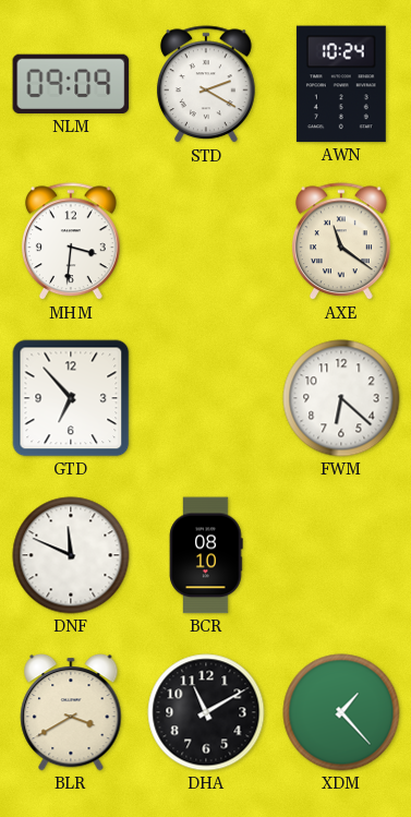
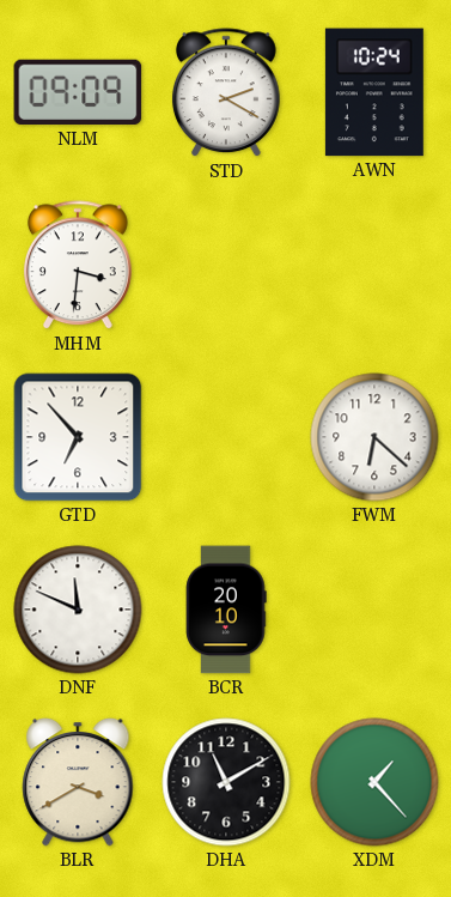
AXE: 11:21 -> none
BCR: 08:10 -> 20:10
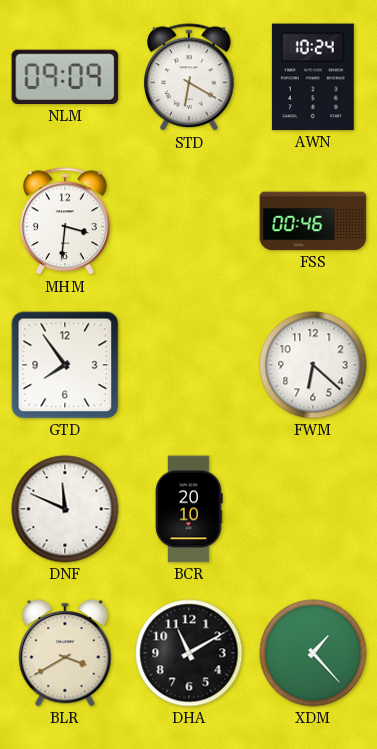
STD: 2:20 -> 6:20
FSS: none -> 00:46
GTD: 6:53 -> 7:54
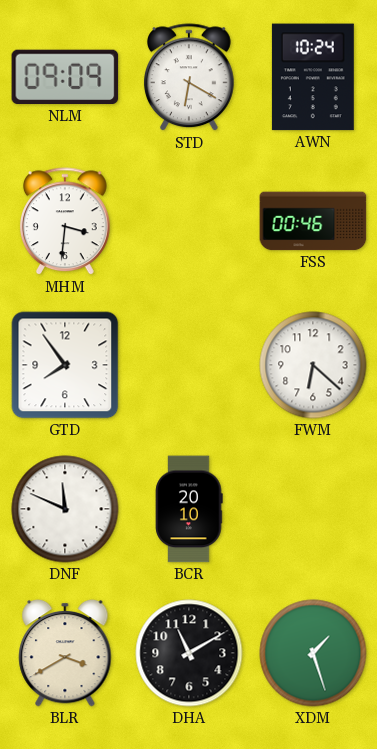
XDM: 1:23 -> 1:27
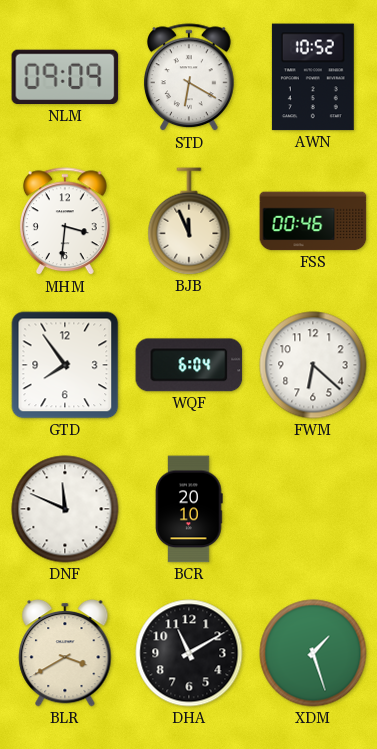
AWN: 10:24 -> 10:52
BJB: none -> 11:56
WQF: none -> 6:04
